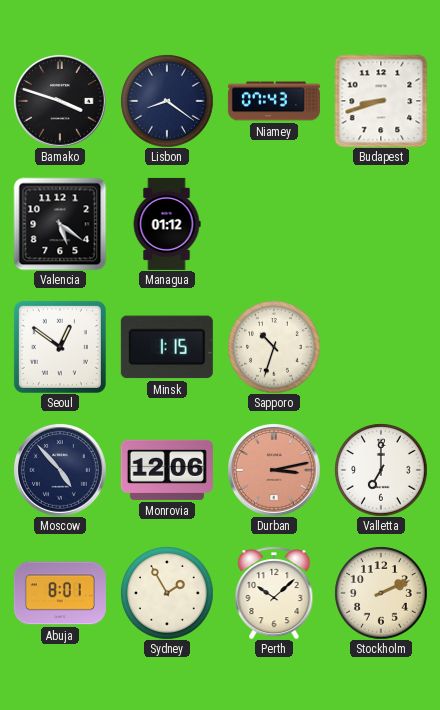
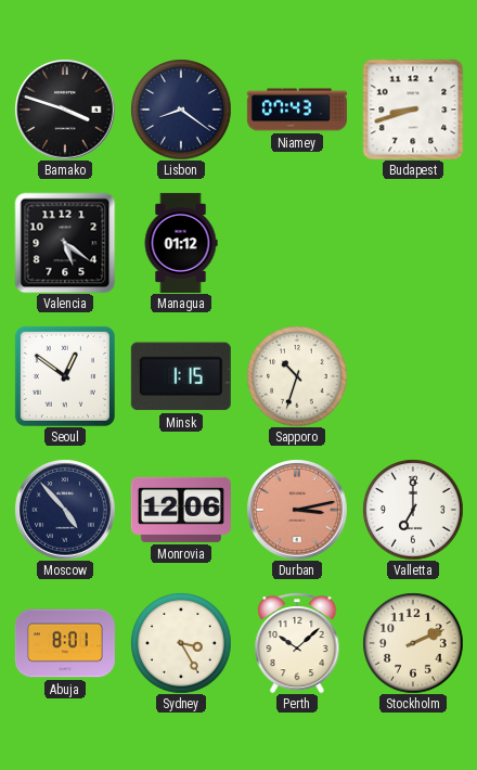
Sydney: 1:55 -> 3:25
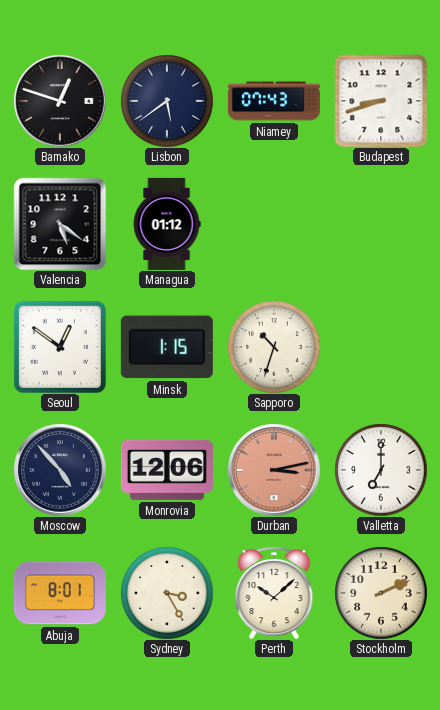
Bamako: 3:48 -> 12:48
Lisbon: 8:21 -> 5:39
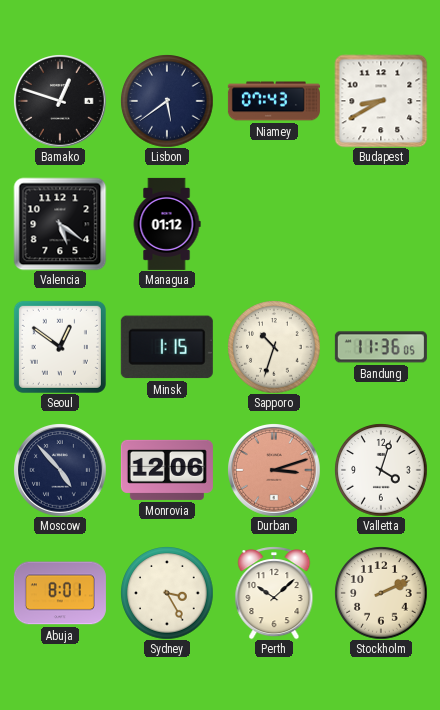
Budapest: 8:42 -> 8:40
Bandung: none -> 11:36
Durban: 3:13 -> 3:12
Valletta: 7:00 -> 4:03
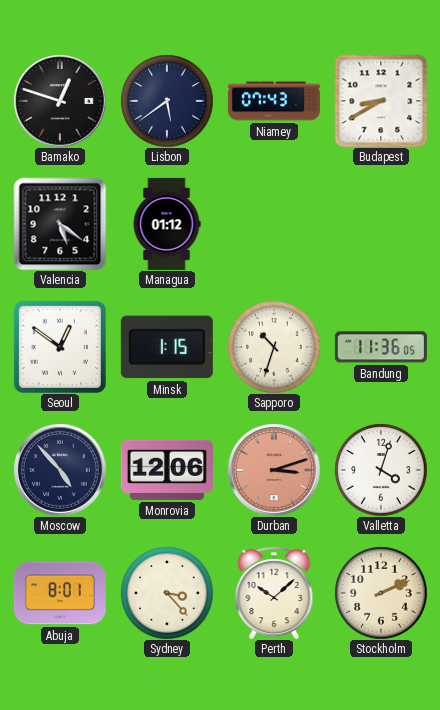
Sydney: 3:25 -> 3:23
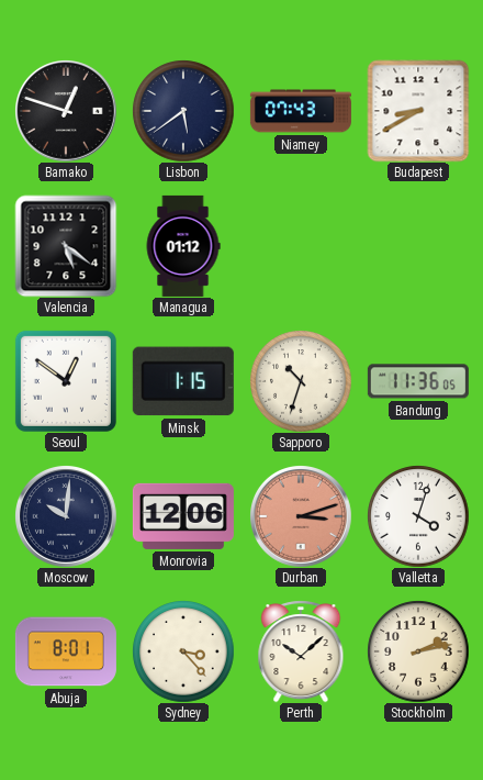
Moscow: 4:53 -> 10:01
Stockholm: 2:11 -> 2:13
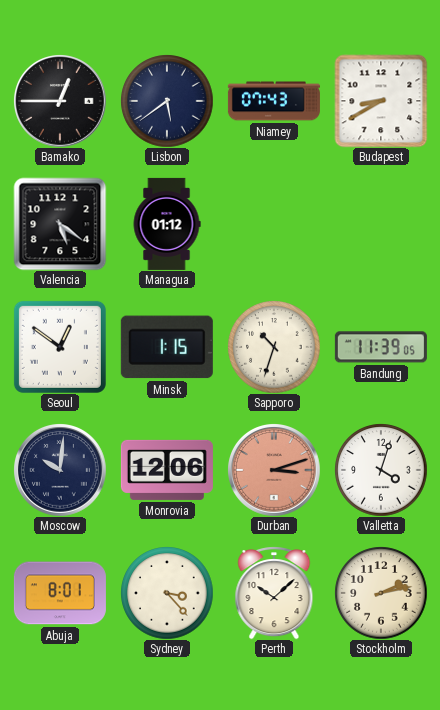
Bamako: 12:48 -> 12:45
Bandung: 11:36 -> 11:39
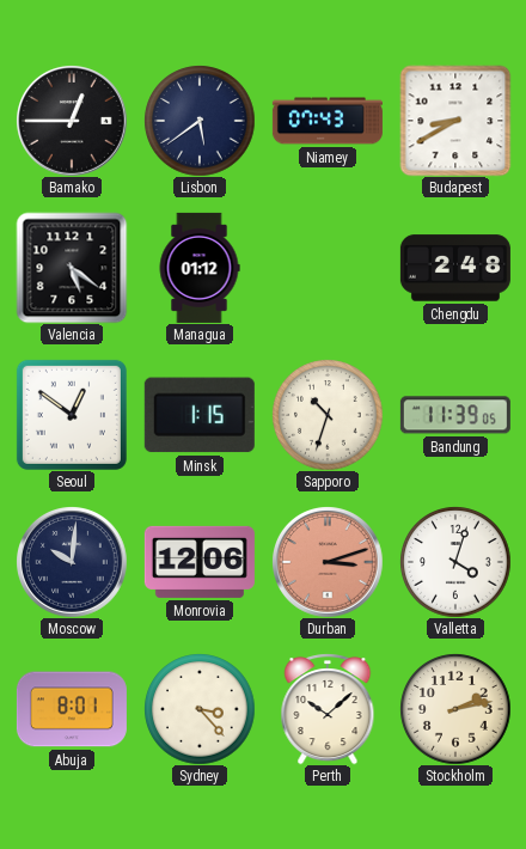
Chengdu: none -> 2:48
